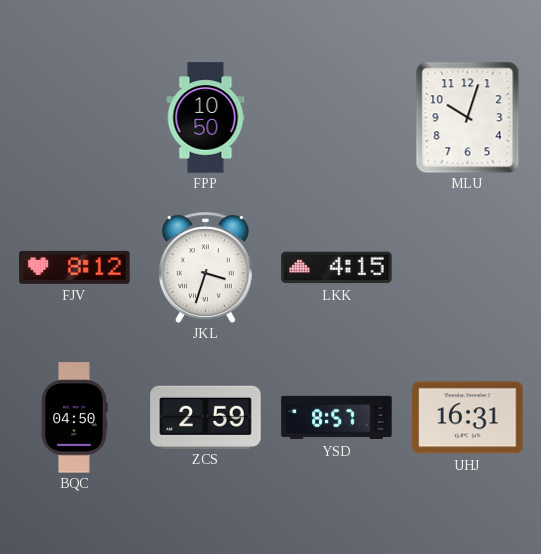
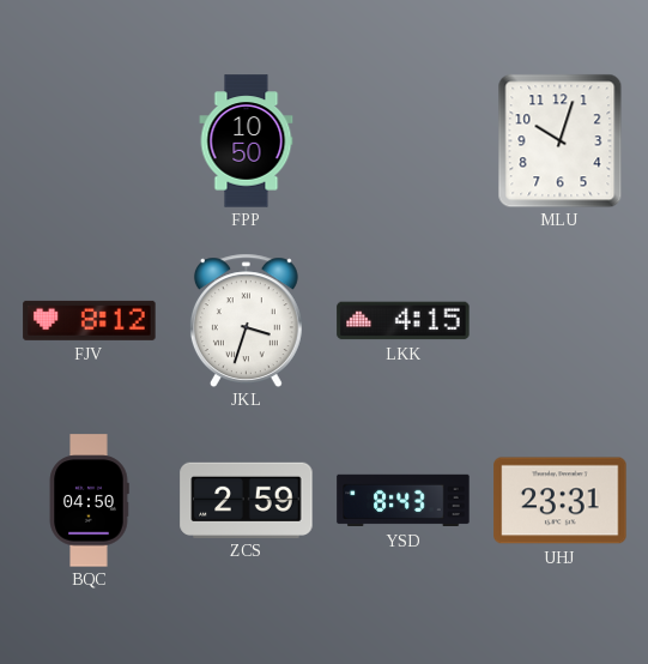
YSD: 8:57 -> 8:43
UHJ: 16:31 -> 23:31
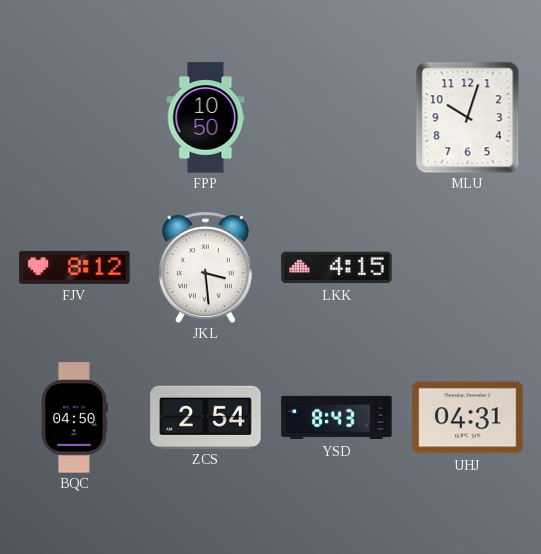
JKL: 3:33 -> 3:29
ZCS: 2:59 -> 2:54
UHJ: 23:31 -> 04:31
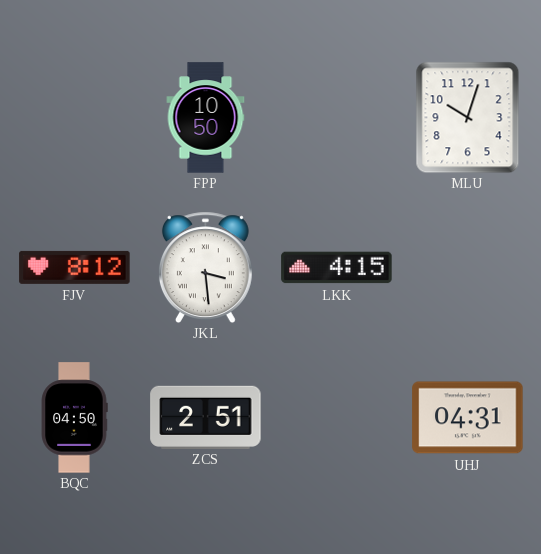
ZCS: 2:54 -> 2:51
YSD: 8:43 -> none
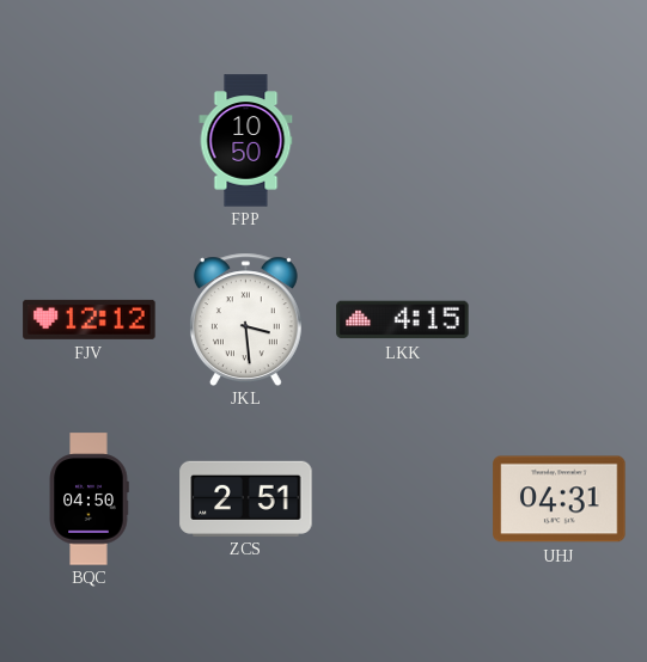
MLU: 10:03 -> none
FJV: 8:12 -> 12:12
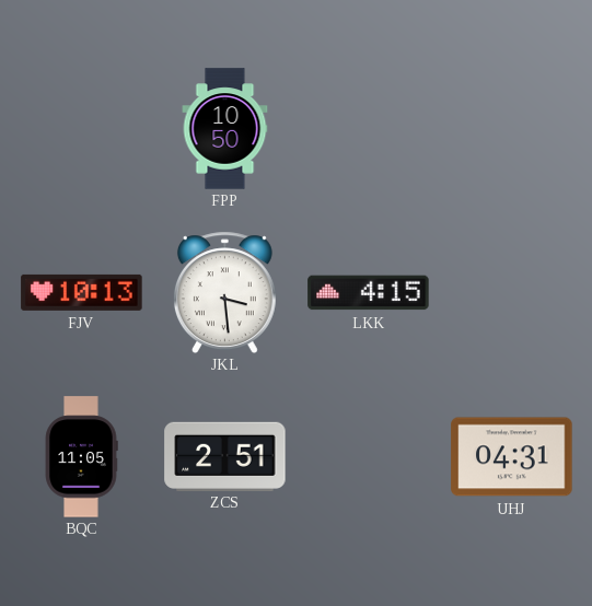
FJV: 12:12 -> 10:13
BQC: 04:50 -> 11:05
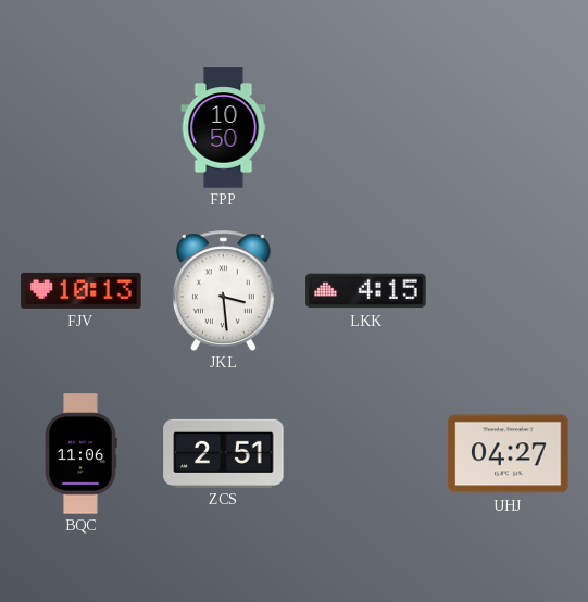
BQC: 11:05 -> 11:06
UHJ: 04:31 -> 04:27
